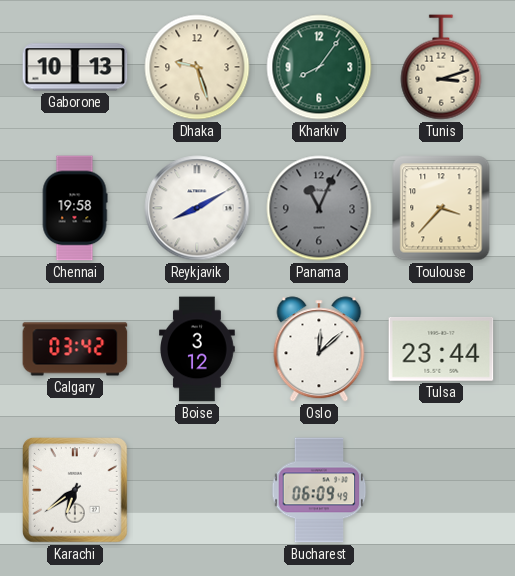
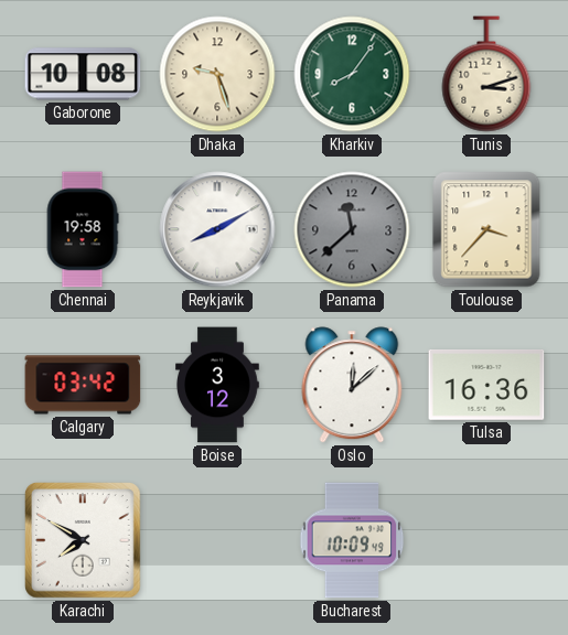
Gaborone: 10:13 -> 10:08
Panama: 11:04 -> 11:38
Tulsa: 23:44 -> 16:36
Karachi: 6:39 -> 7:50
Bucharest: 06:09 -> 10:09
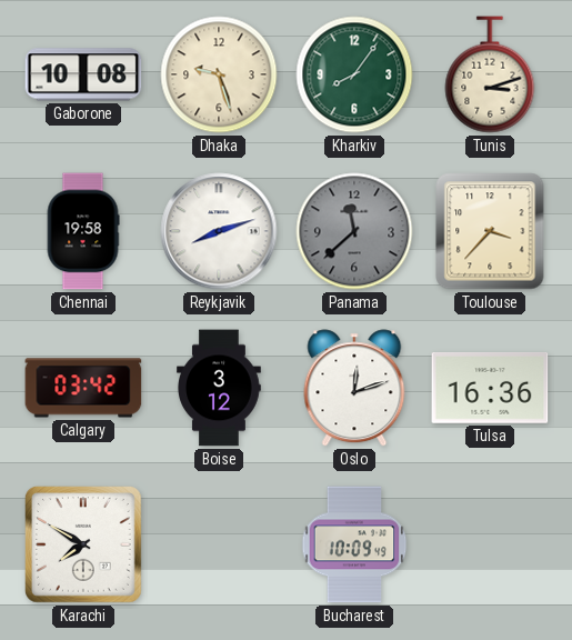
Reykjavik: 8:10 -> 8:12
Oslo: 12:08 -> 12:12
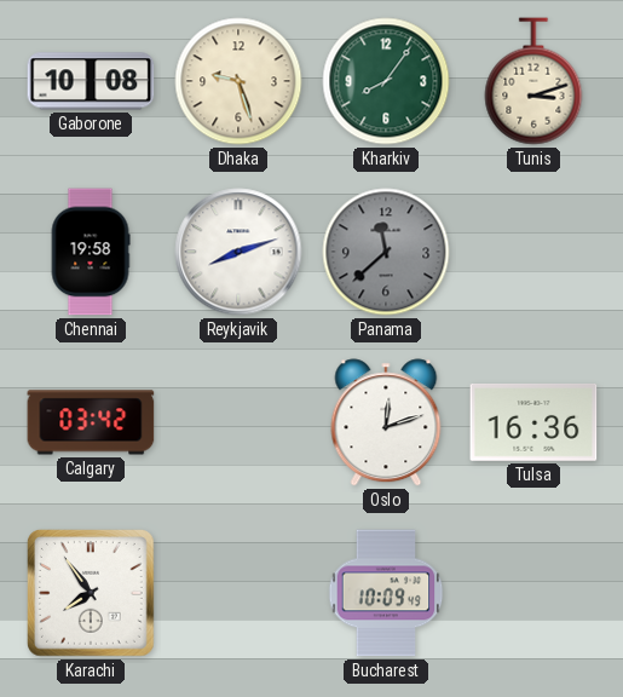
Toulouse: 3:37 -> none
Boise: 3:12 -> none
Karachi: 7:50 -> 7:54
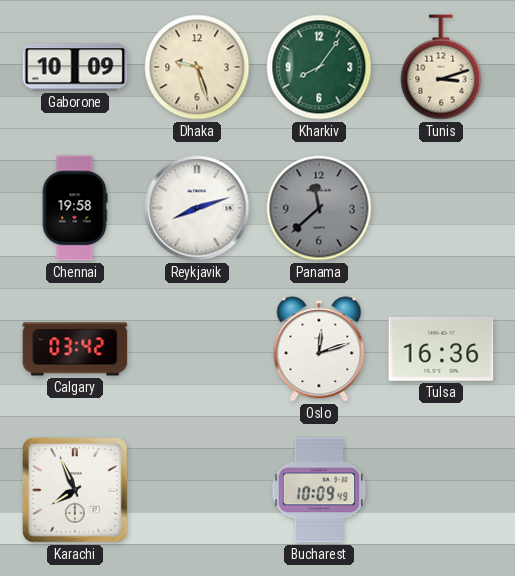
Gaborone: 10:08 -> 10:09
Karachi: 7:54 -> 7:56
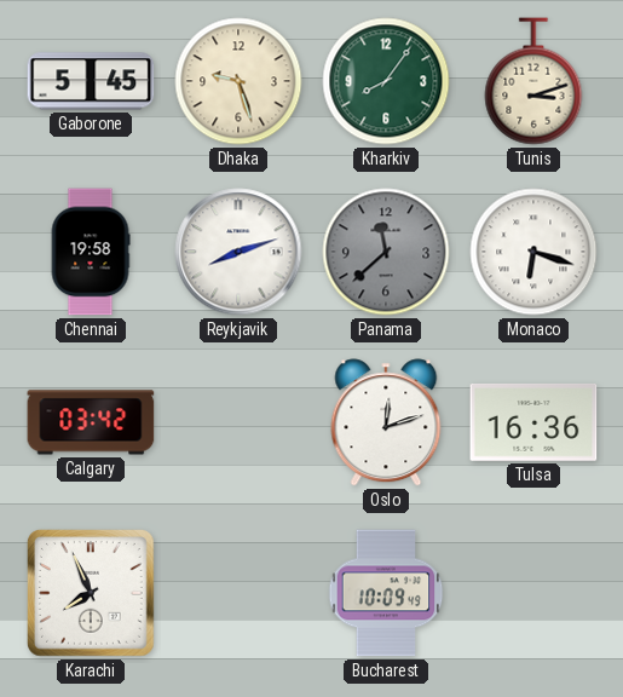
Gaborone: 10:09 -> 5:45
Monaco: none -> 6:18
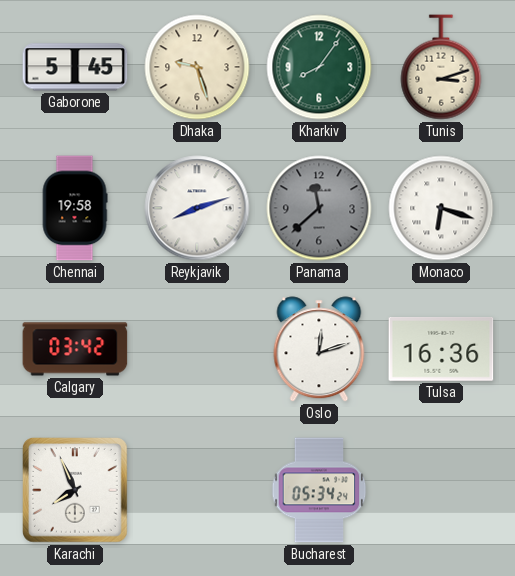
Bucharest: 10:09 -> 05:34
